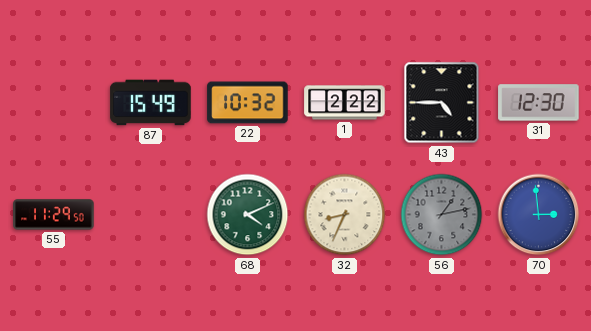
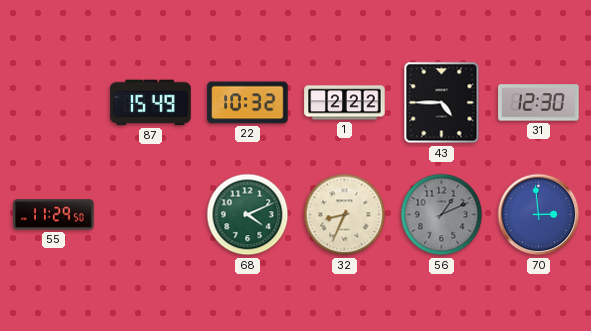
56: 1:13 -> 1:11
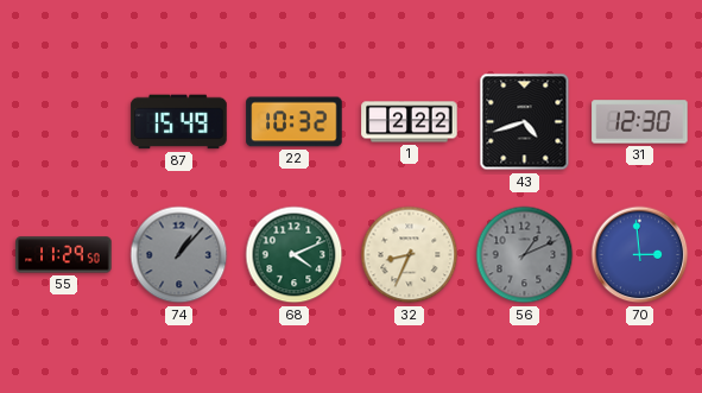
43: 4:45 -> 4:42
74: none -> 1:07
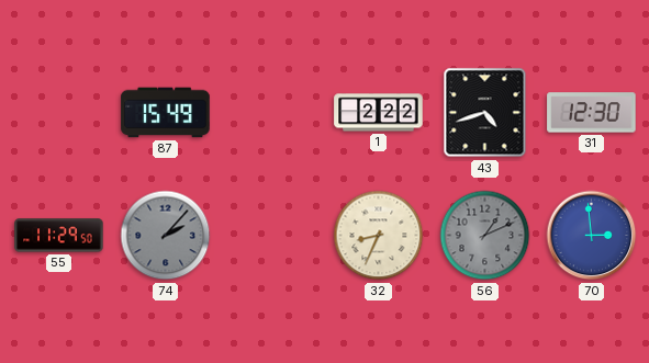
22: 10:32 -> none
74: 1:07 -> 2:07
68: 4:11 -> none
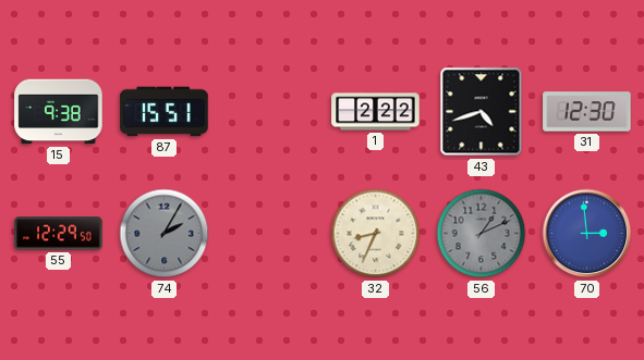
15: none -> 9:38
87: 15:49 -> 15:51
55: 11:29 -> 12:29
74: 2:07 -> 2:05
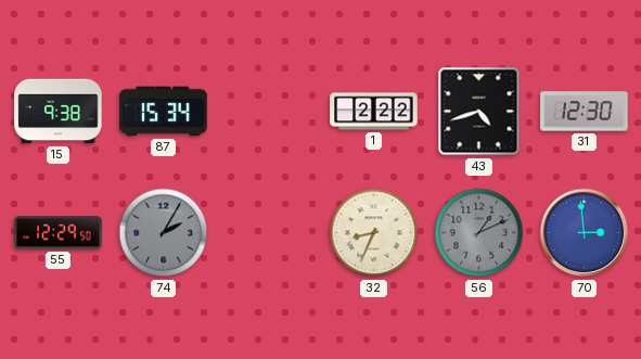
87: 15:51 -> 15:34
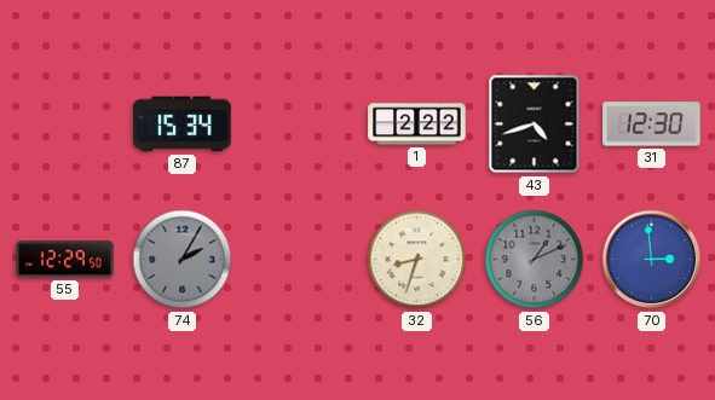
15: 9:38 -> none
32: 8:34 -> 8:33
